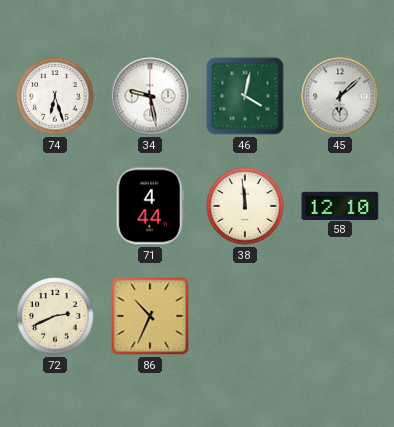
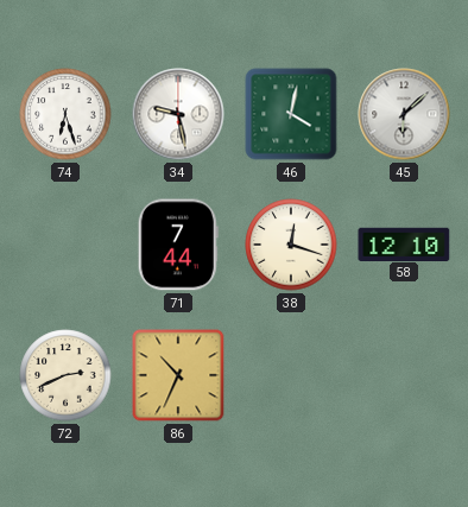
71: 4:44 -> 7:44
38: 11:59 -> 12:18
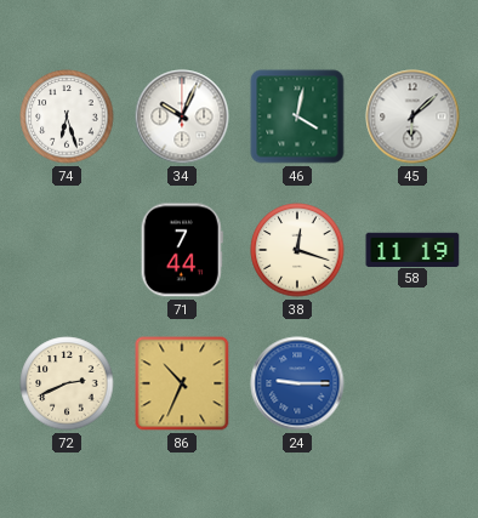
34: 9:28 -> 10:04
58: 12:10 -> 11:19
24: none -> 9:15
